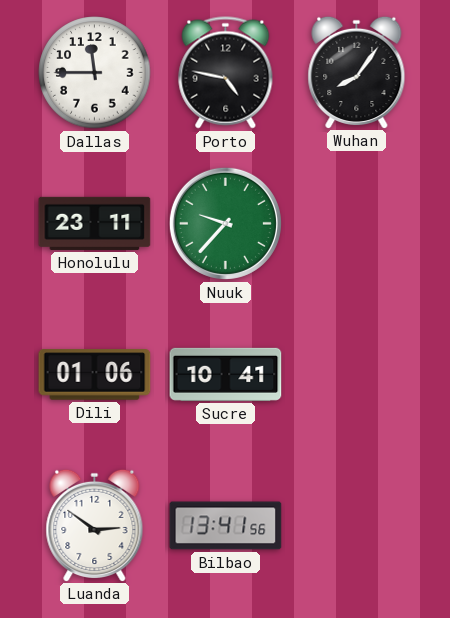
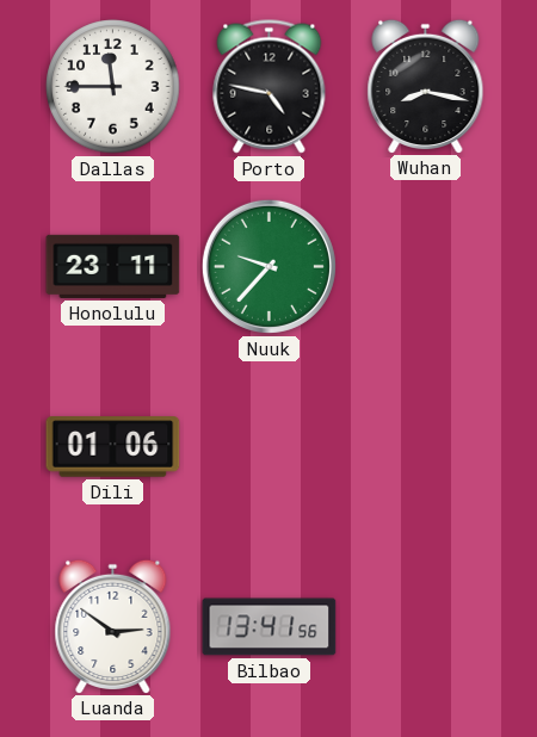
Wuhan: 8:06 -> 8:17
Sucre: 10:41 -> none
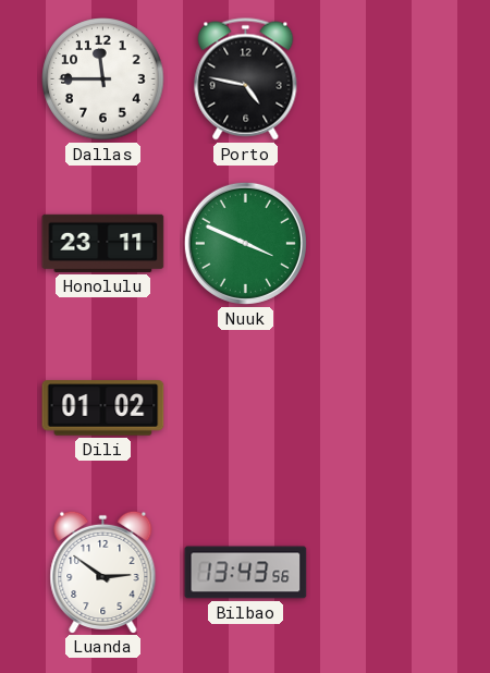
Wuhan: 8:17 -> none
Nuuk: 9:37 -> 3:49
Dili: 01:06 -> 01:02
Bilbao: 13:41 -> 13:43
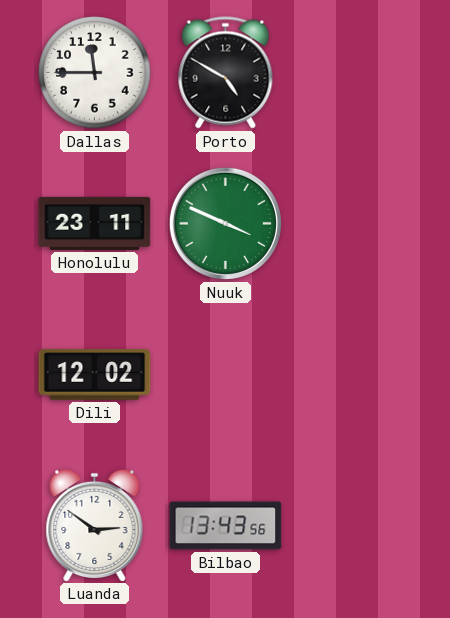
Porto: 4:47 -> 4:50
Dili: 01:02 -> 12:02
